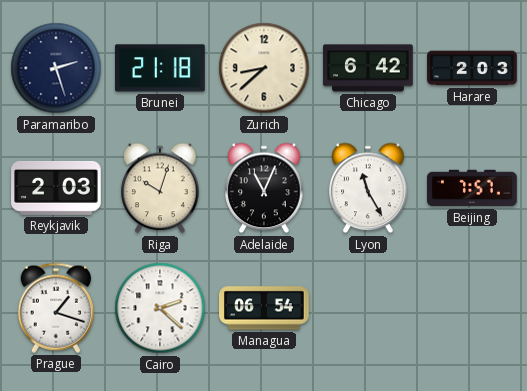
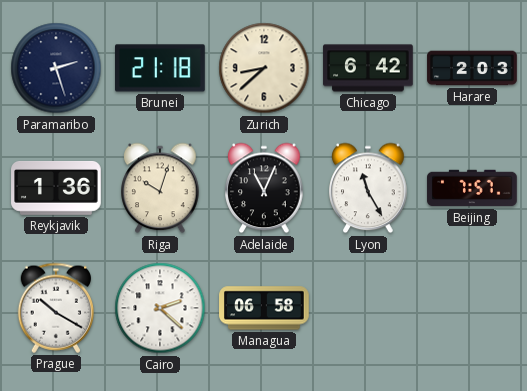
Reykjavik: 2:03 -> 1:36
Prague: 1:18 -> 10:20
Managua: 06:54 -> 06:58
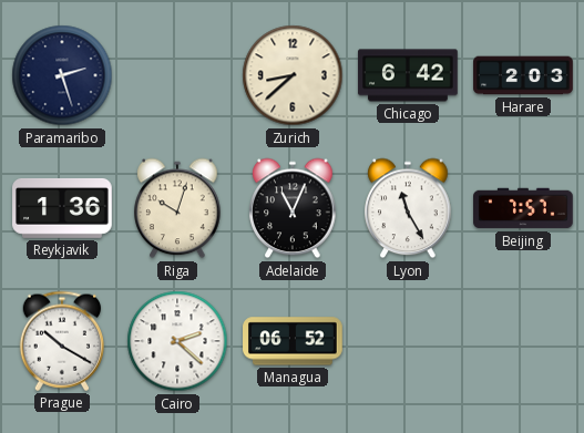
Brunei: 21:18 -> none
Managua: 06:58 -> 06:52
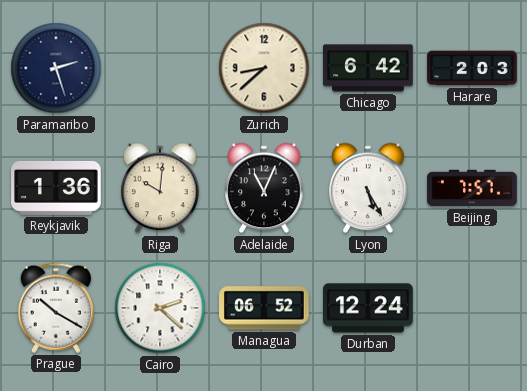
Riga: 10:03 -> 10:01
Lyon: 11:25 -> 5:25
Durban: none -> 12:24
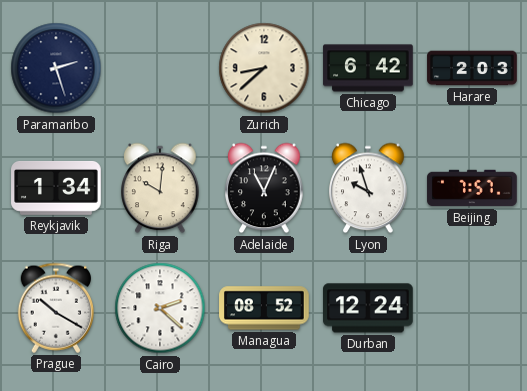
Reykjavik: 1:36 -> 1:34
Lyon: 5:25 -> 9:57
Managua: 06:52 -> 08:52
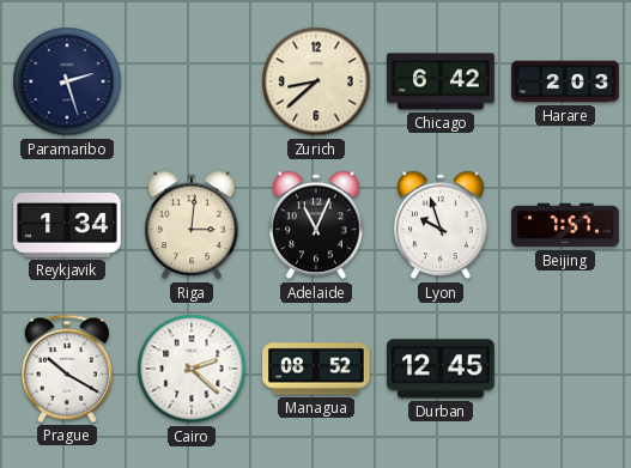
Riga: 10:01 -> 3:01
Durban: 12:24 -> 12:45
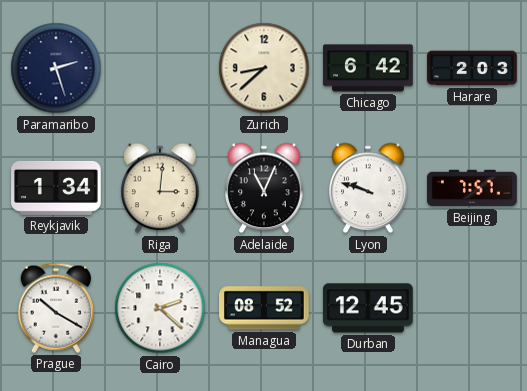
Lyon: 9:57 -> 9:48
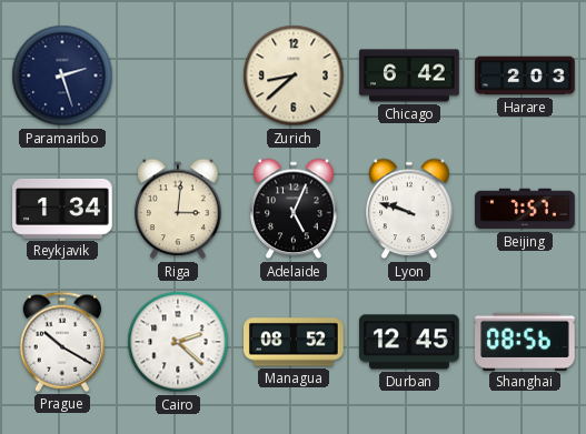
Adelaide: 11:04 -> 5:04
Shanghai: none -> 08:56
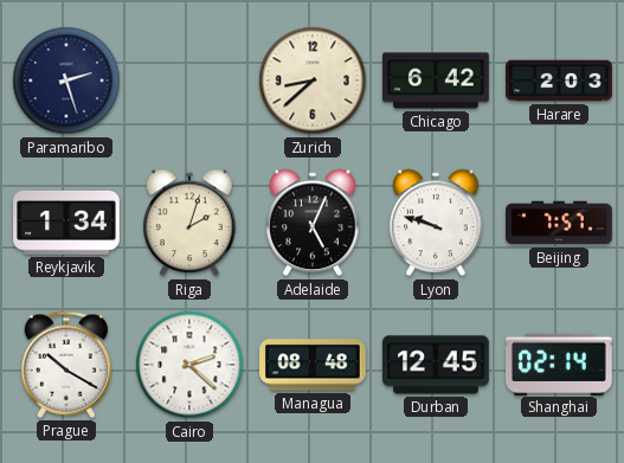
Riga: 3:01 -> 2:03
Managua: 08:52 -> 08:48
Shanghai: 08:56 -> 02:14
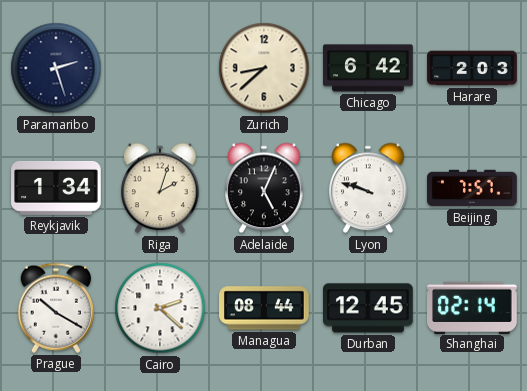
Managua: 08:48 -> 08:44
